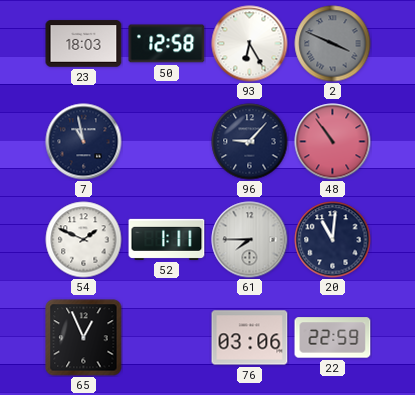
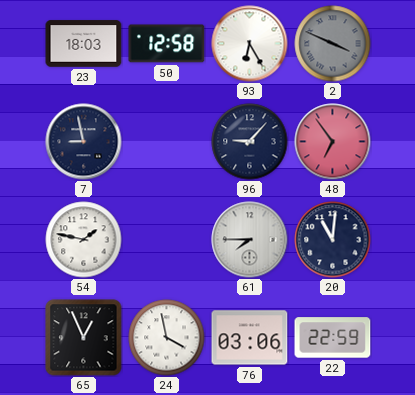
7: 10:58 -> 8:58
48: 10:54 -> 6:54
54: 1:49 -> 1:47
52: 1:11 -> none
24: none -> 3:58
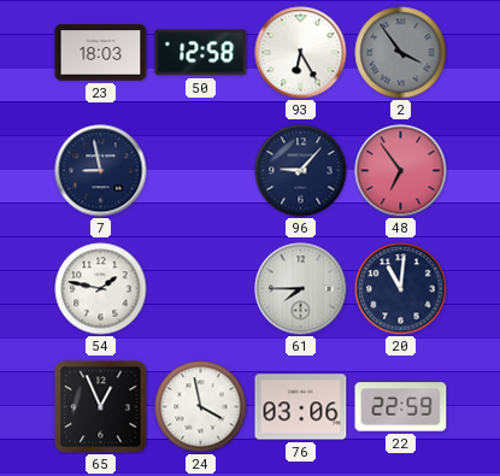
2: 3:49 -> 3:54
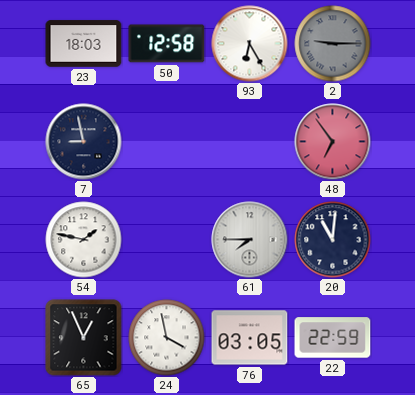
2: 3:54 -> 9:15
96: 9:07 -> none
76: 03:06 -> 03:05
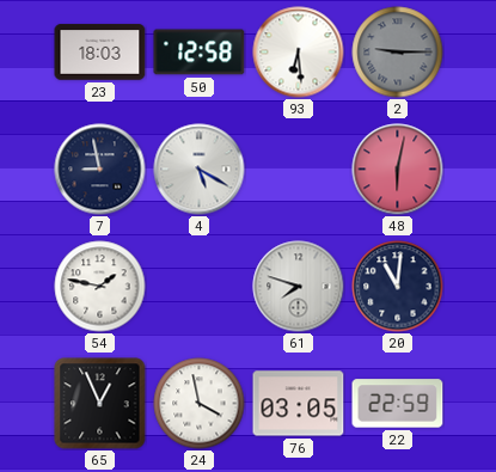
93: 6:25 -> 6:29
4: none -> 5:20
48: 6:54 -> 6:02
61: 7:45 -> 7:48
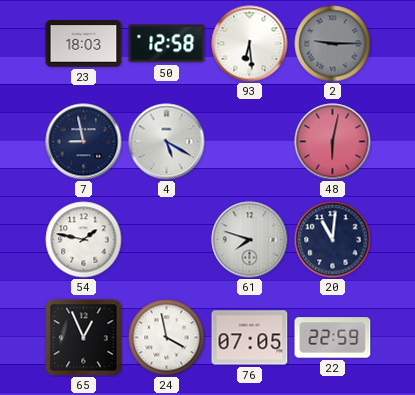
76: 03:05 -> 07:05
